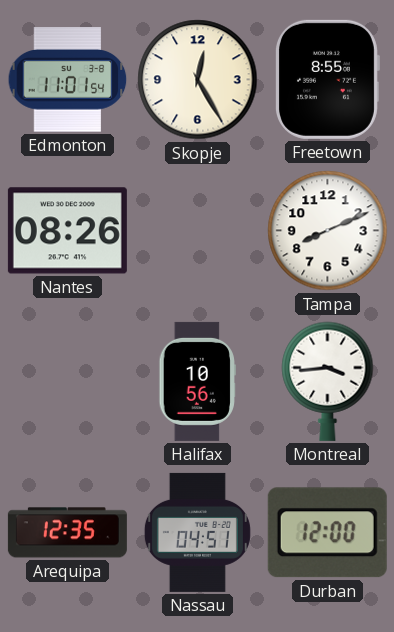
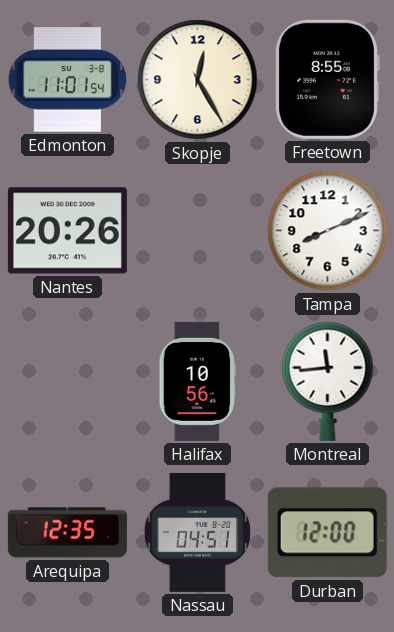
Nantes: 08:26 -> 20:26
Montreal: 3:44 -> 11:44
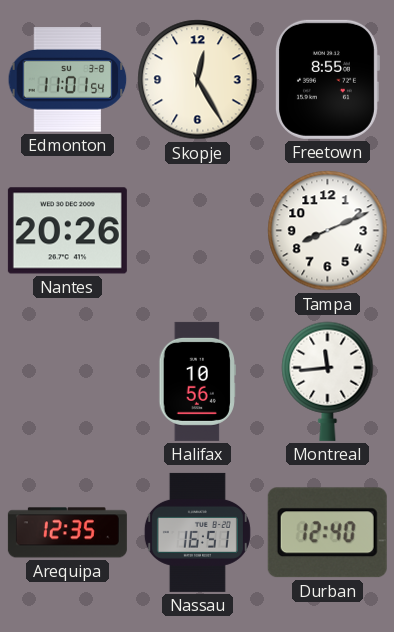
Nassau: 04:51 -> 16:51
Durban: 12:00 -> 12:40
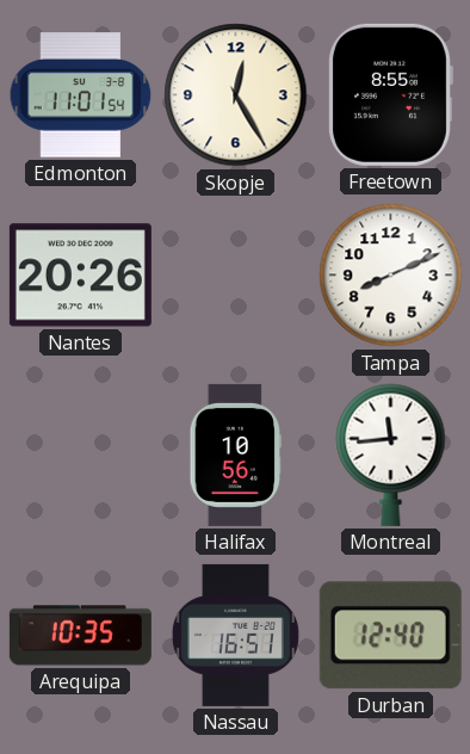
Arequipa: 12:35 -> 10:35
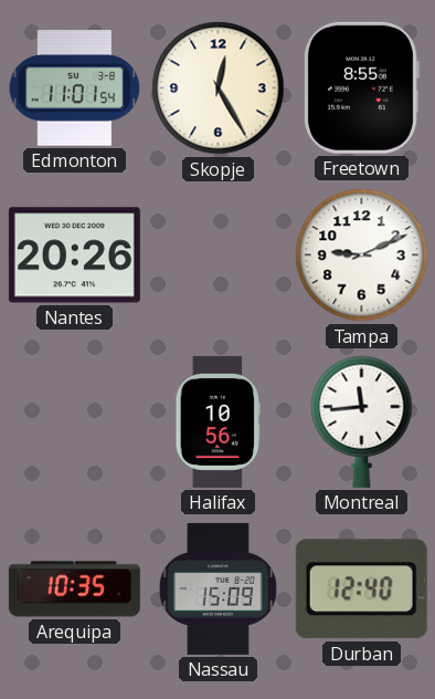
Tampa: 8:11 -> 9:11
Nassau: 16:51 -> 15:09
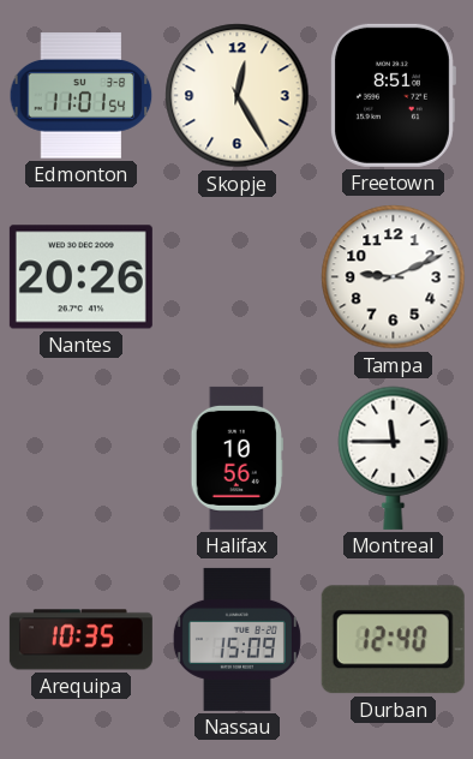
Freetown: 8:55 -> 8:51
Montreal: 11:44 -> 11:45
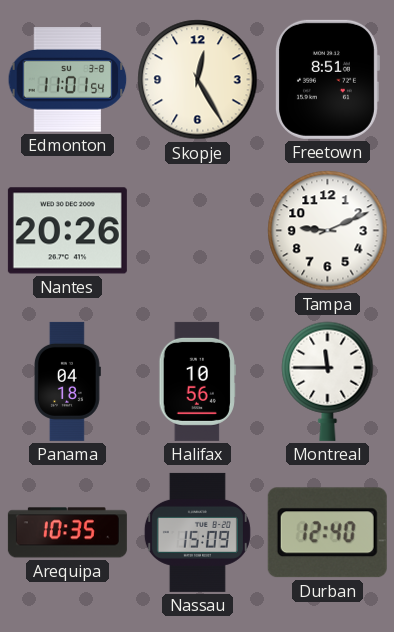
Panama: none -> 04:18
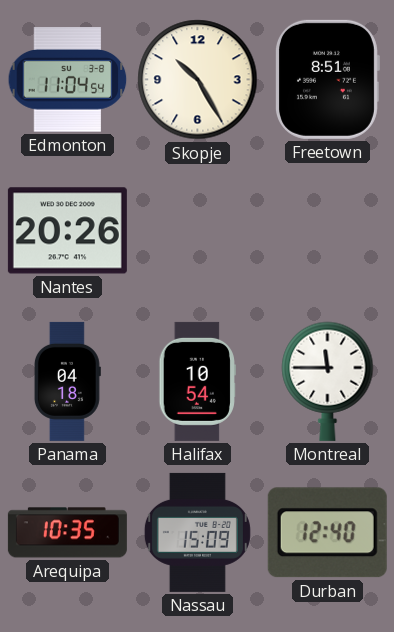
Edmonton: 11:01 -> 11:04
Skopje: 12:25 -> 10:25
Tampa: 9:11 -> none
Halifax: 10:56 -> 10:54
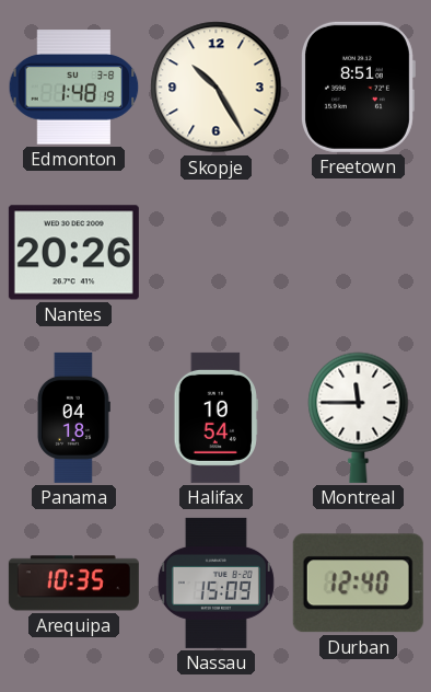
Edmonton: 11:04 -> 1:48
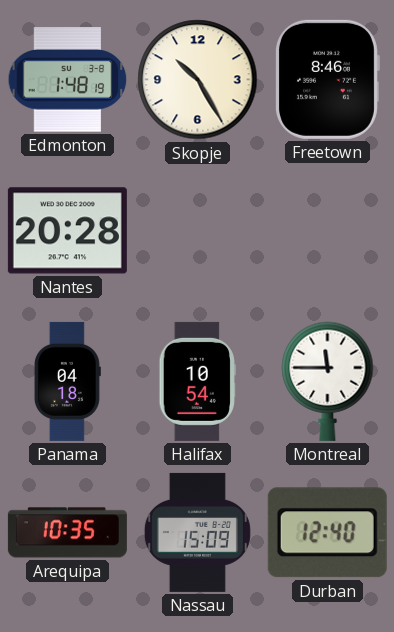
Freetown: 8:51 -> 8:46
Nantes: 20:26 -> 20:28
